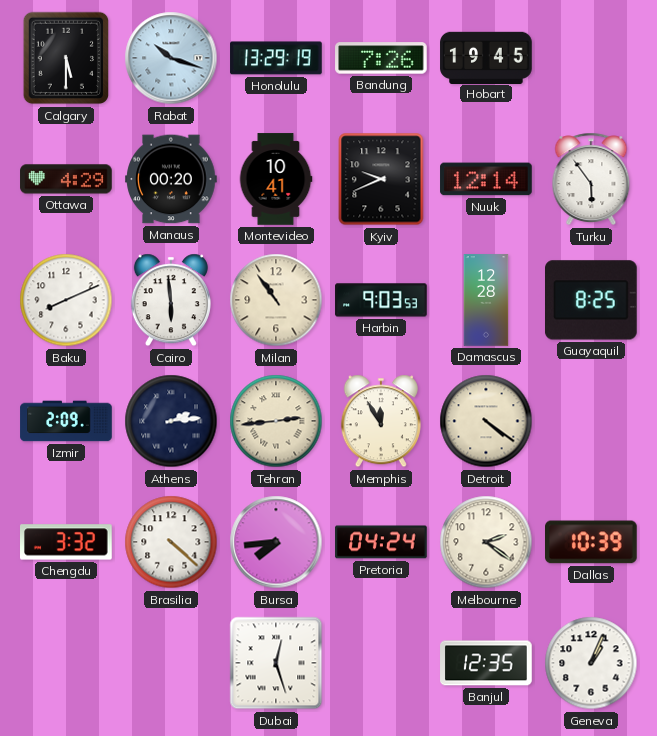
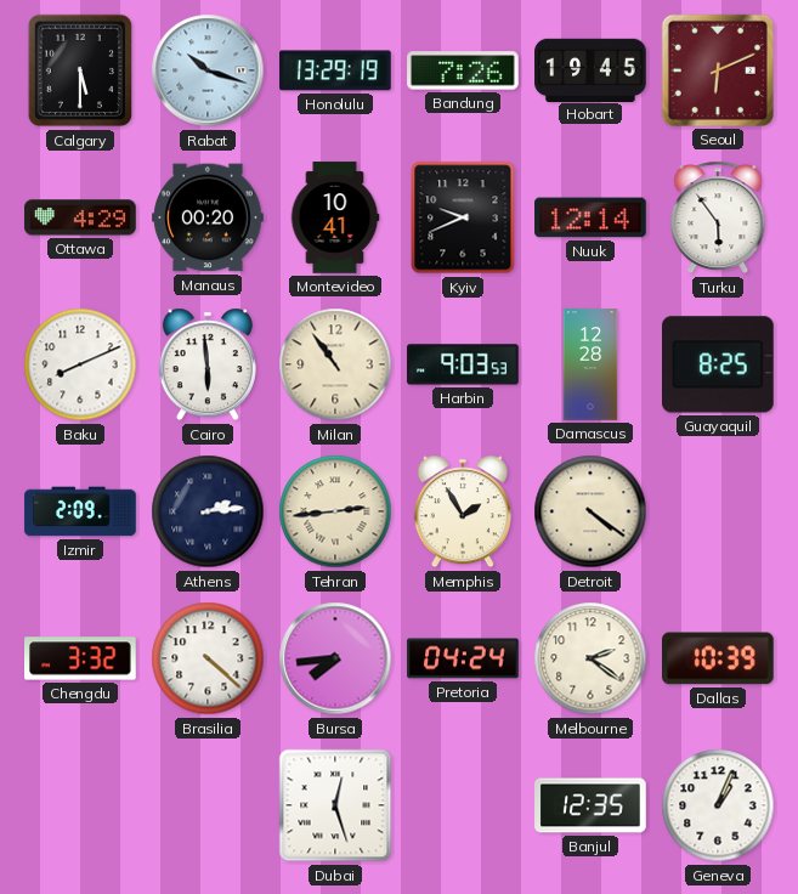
Seoul: none -> 6:11
Memphis: 11:55 -> 1:55
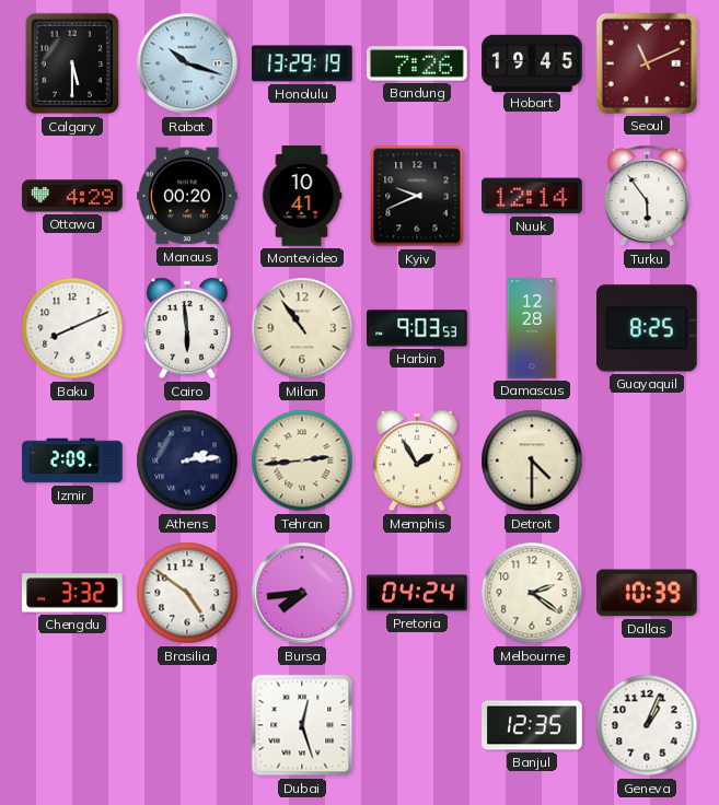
Seoul: 6:11 -> 11:11
Detroit: 4:21 -> 4:30
Brasilia: 4:22 -> 4:51
